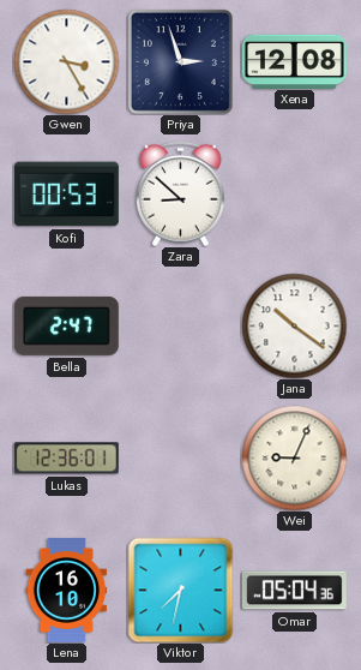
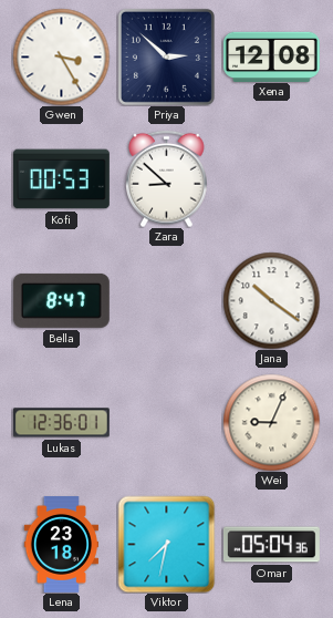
Priya: 2:57 -> 2:52
Bella: 2:47 -> 8:47
Lena: 16:10 -> 23:18
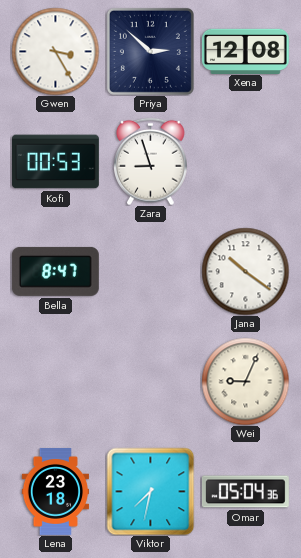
Zara: 8:52 -> 8:57
Lukas: 12:36 -> none
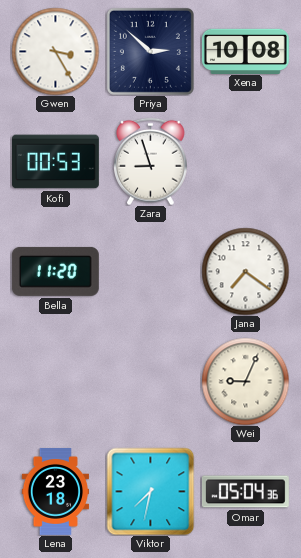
Xena: 12:08 -> 10:08
Bella: 8:47 -> 11:20
Jana: 10:21 -> 7:21
